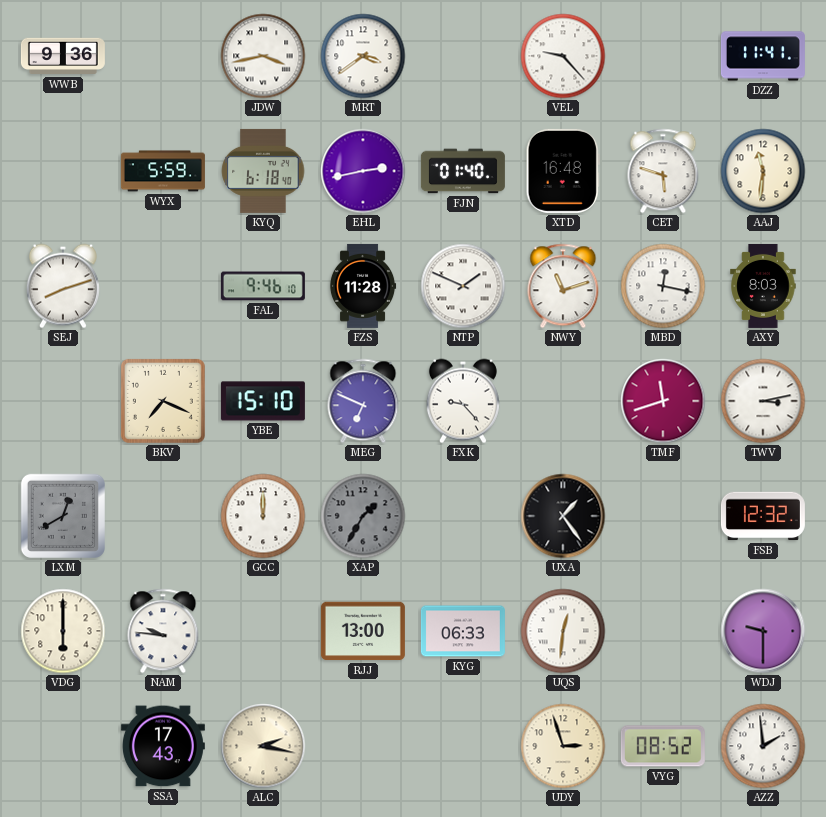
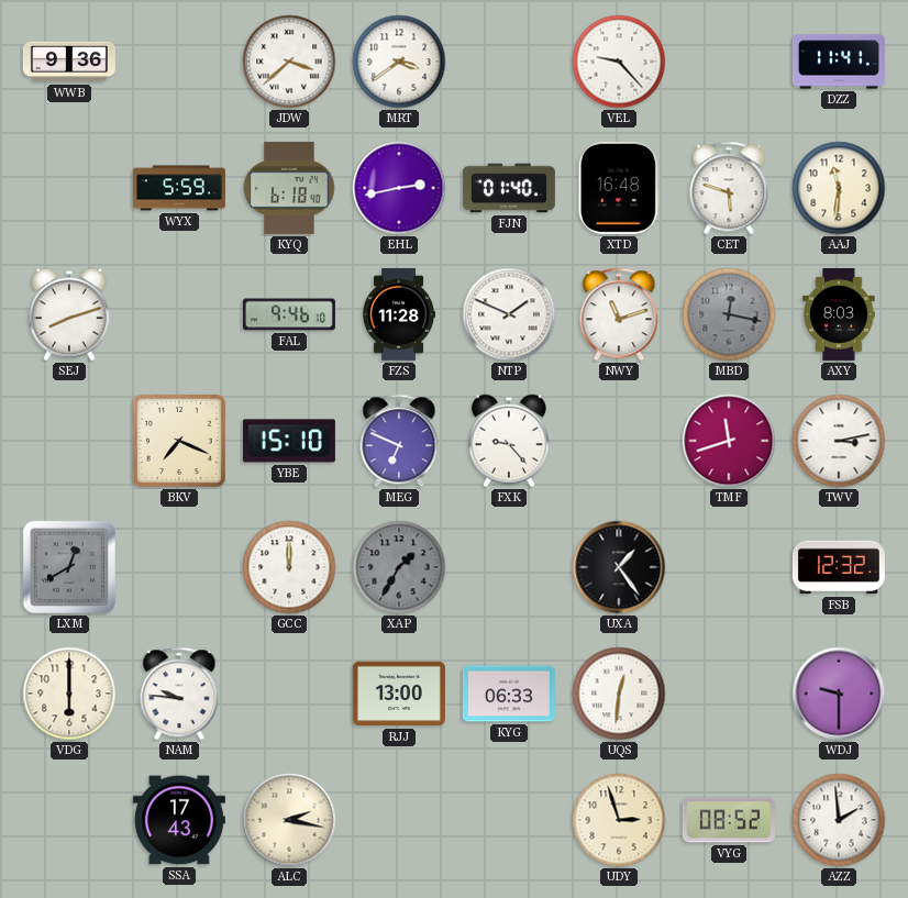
JDW: 3:43 -> 3:38
MBD dial: white -> grey
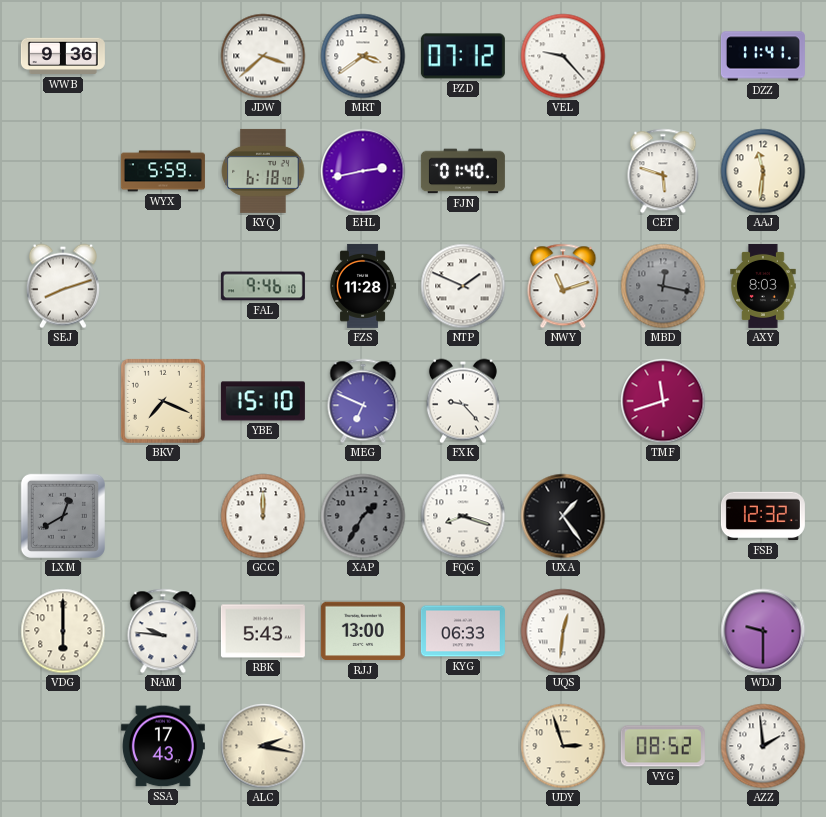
PZD: none -> 07:12
XTD: 16:48 -> none
TWV: 3:13 -> none
FQG: none -> 8:18
RBK: none -> 5:43
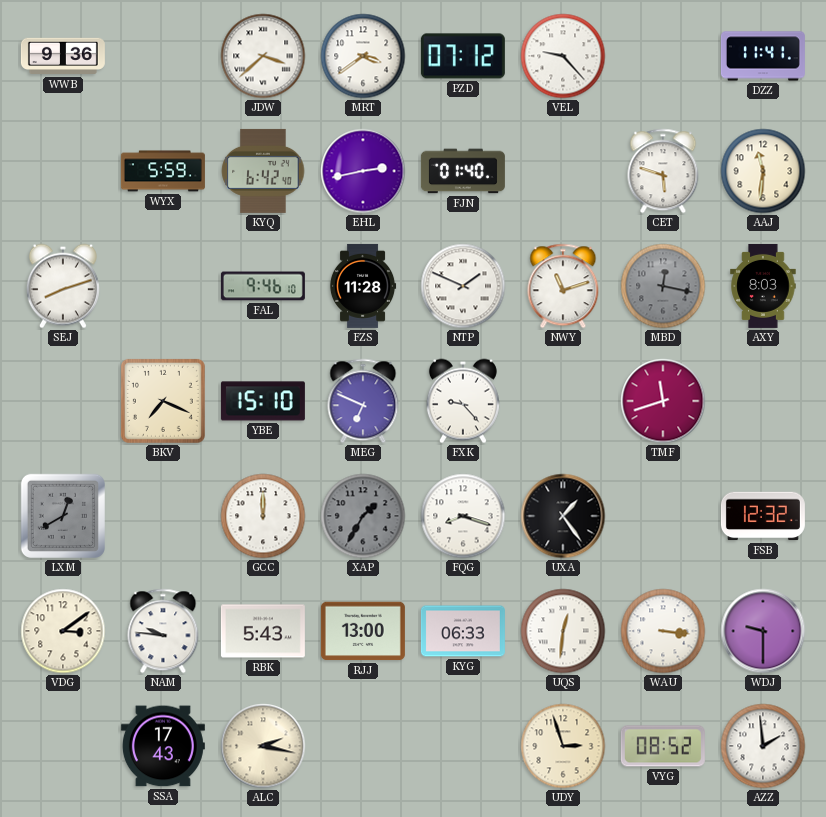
KYQ: 6:18 -> 6:42
VDG: 6:00 -> 3:09
WAU: none -> 3:16
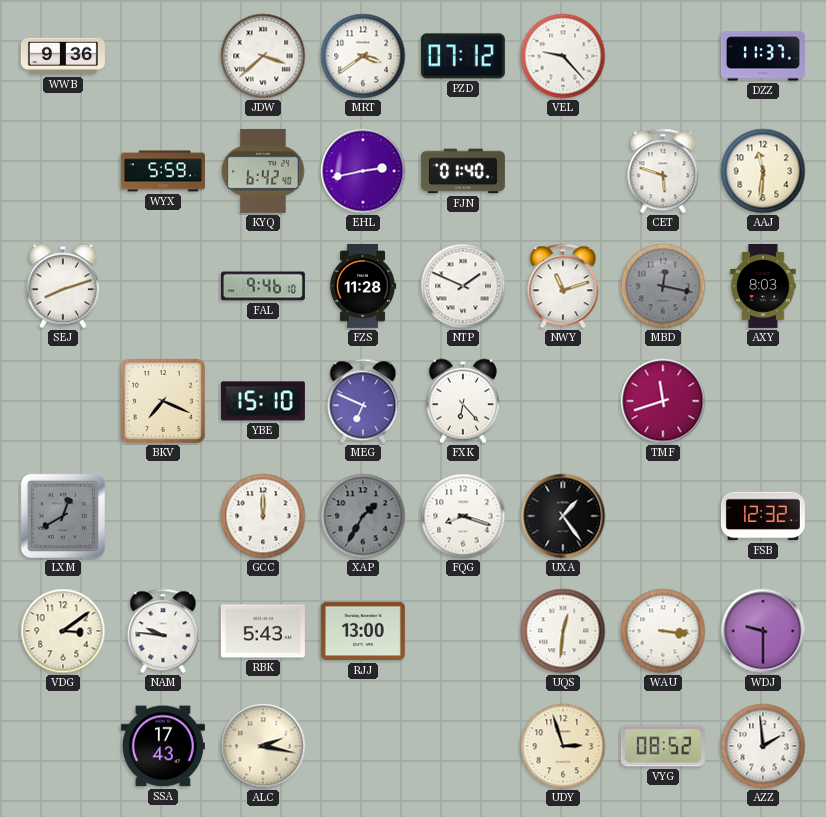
DZZ: 11:41 -> 11:37
FXK: 9:23 -> 6:23
KYG: 06:33 -> none
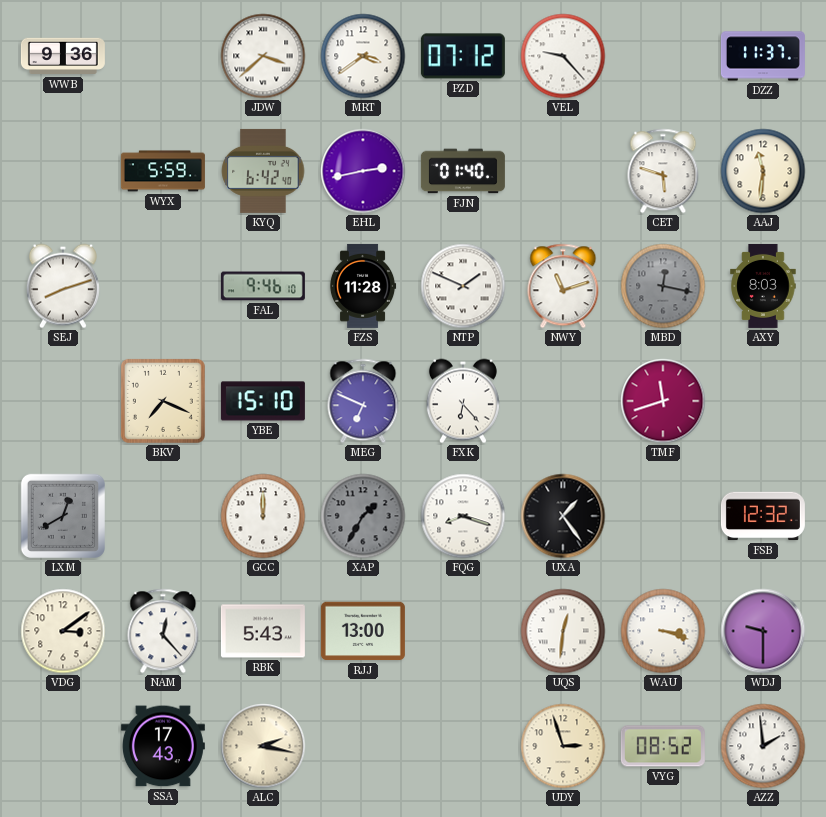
NAM: 9:46 -> 12:23
WAU: 3:16 -> 3:18
